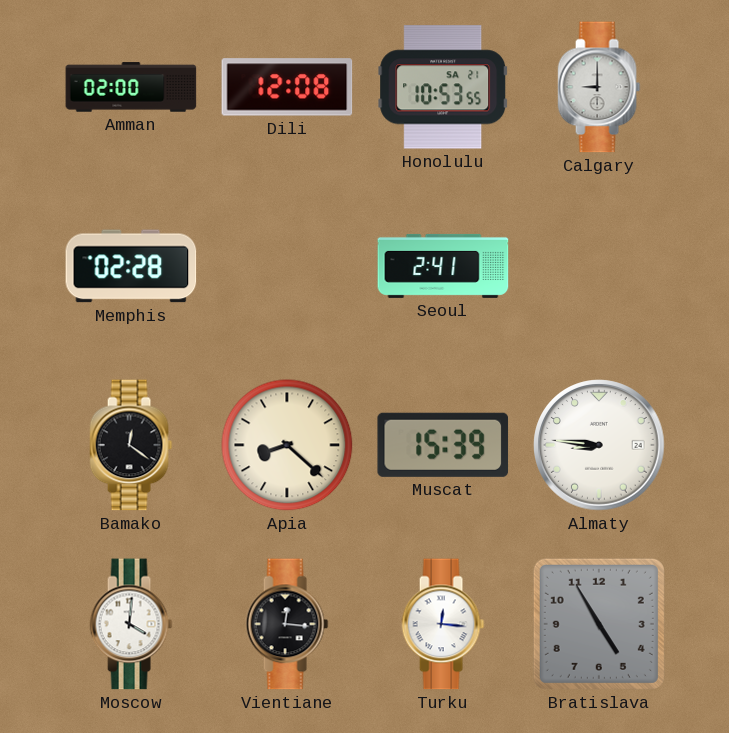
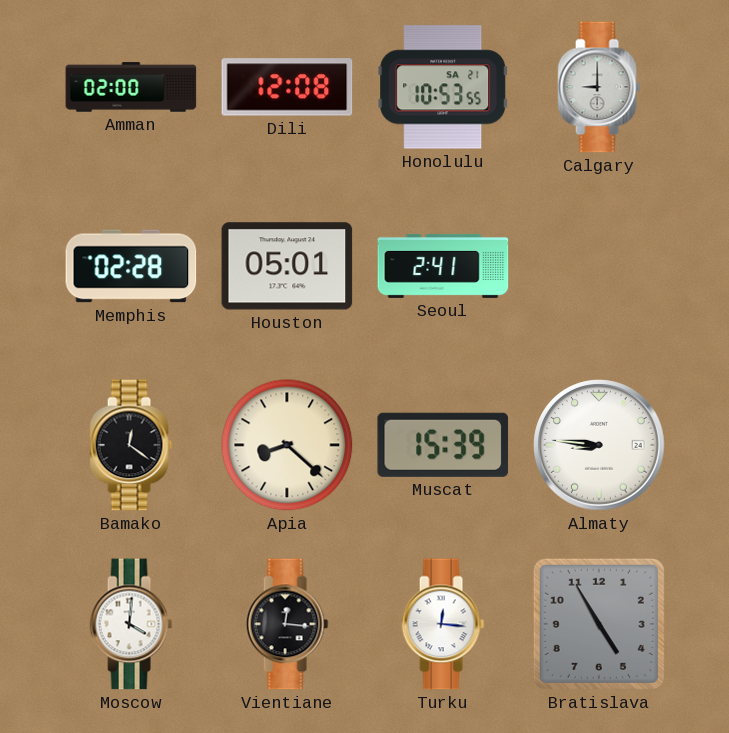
Houston: none -> 05:01
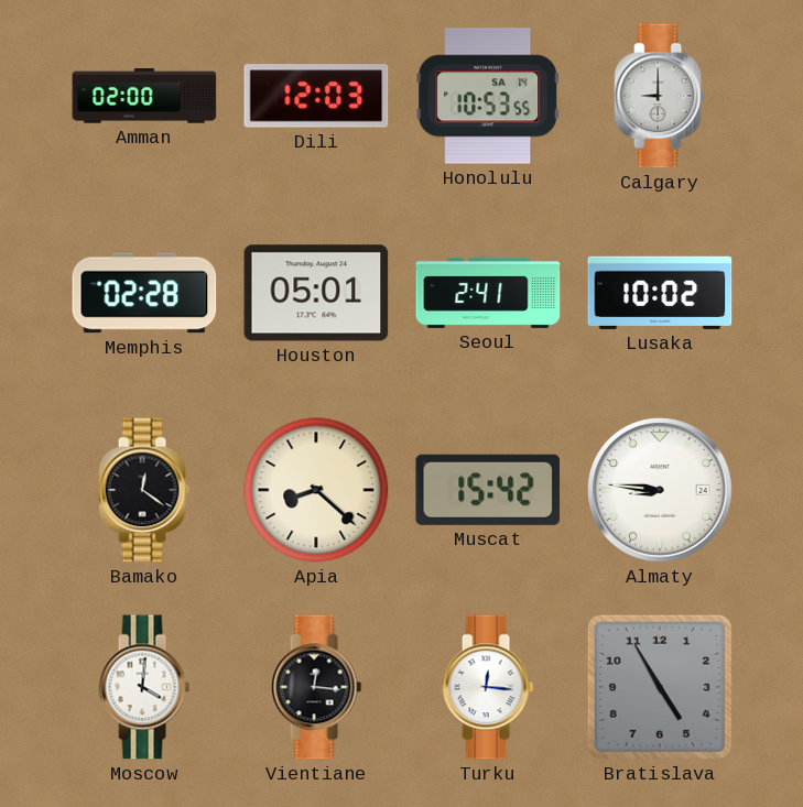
Dili: 12:08 -> 12:03
Honolulu date: SA 21 -> SA 14
Lusaka: none -> 10:02
Muscat: 15:39 -> 15:42
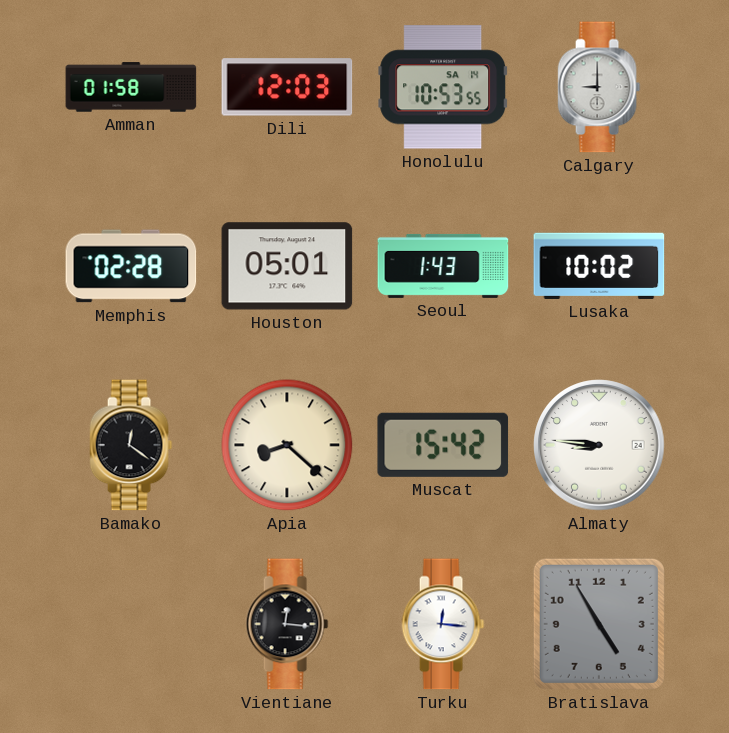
Amman: 02:00 -> 01:58
Seoul: 2:41 -> 1:43
Moscow: 4:01 -> none
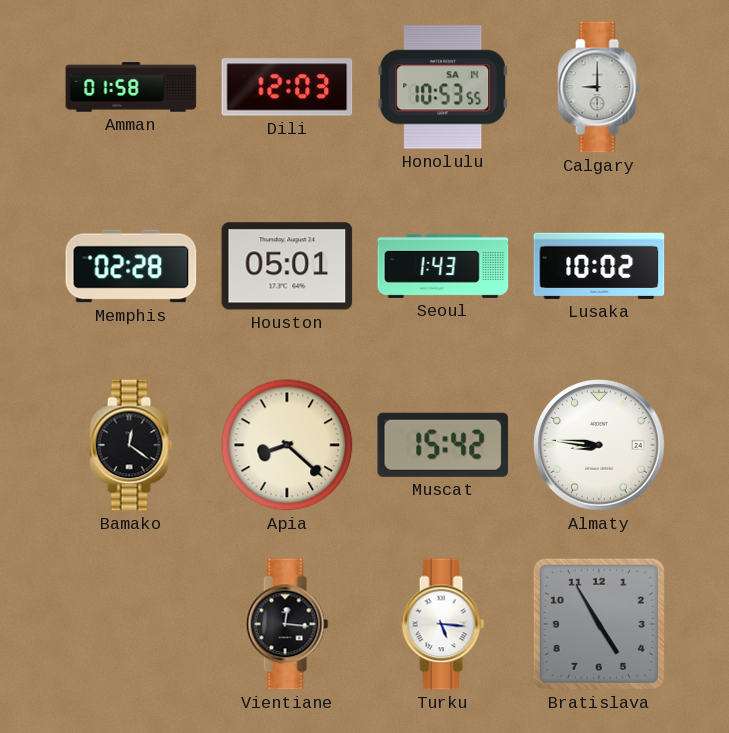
Turku: 12:16 -> 5:16
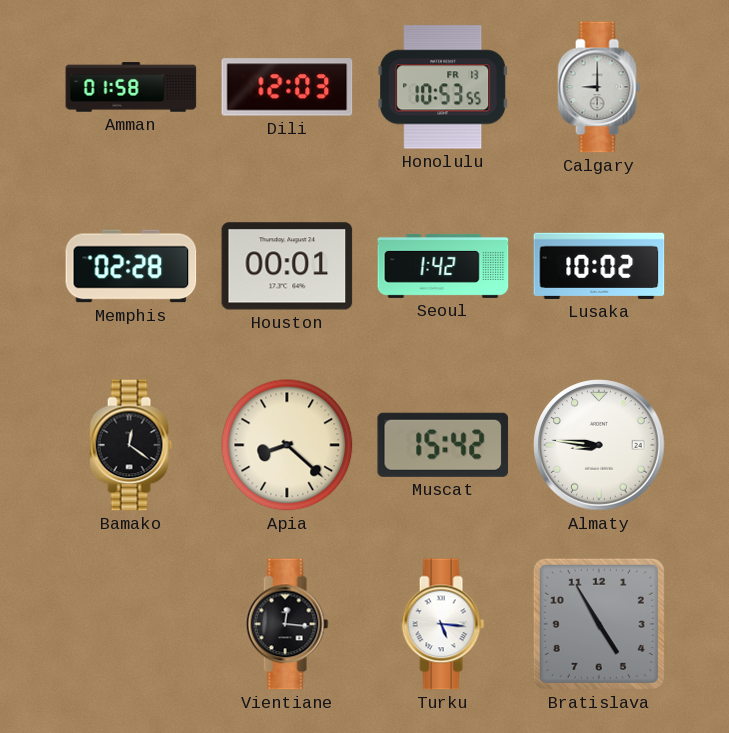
Honolulu date: SA 14 -> FR 13
Houston: 05:01 -> 00:01
Seoul: 1:43 -> 1:42
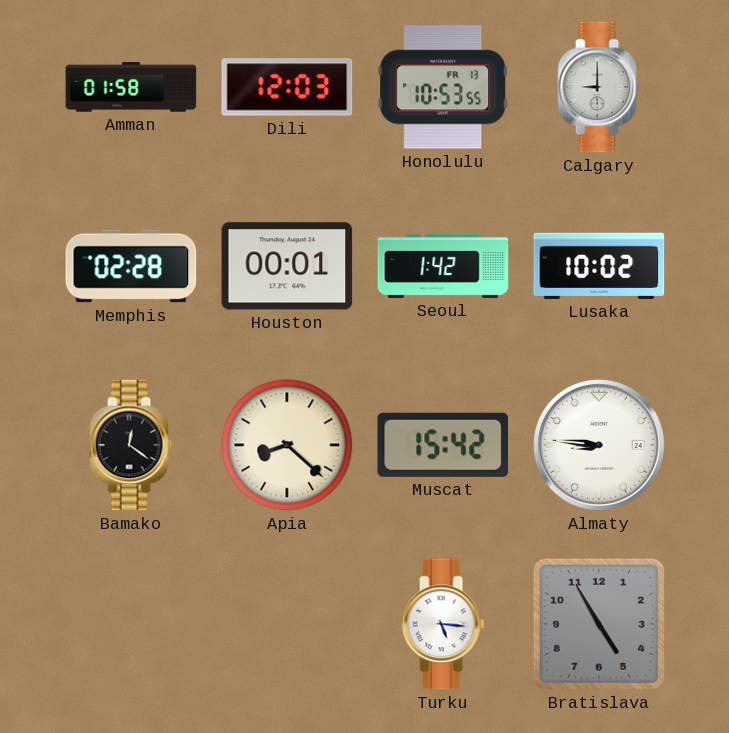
Vientiane: 12:16 -> none
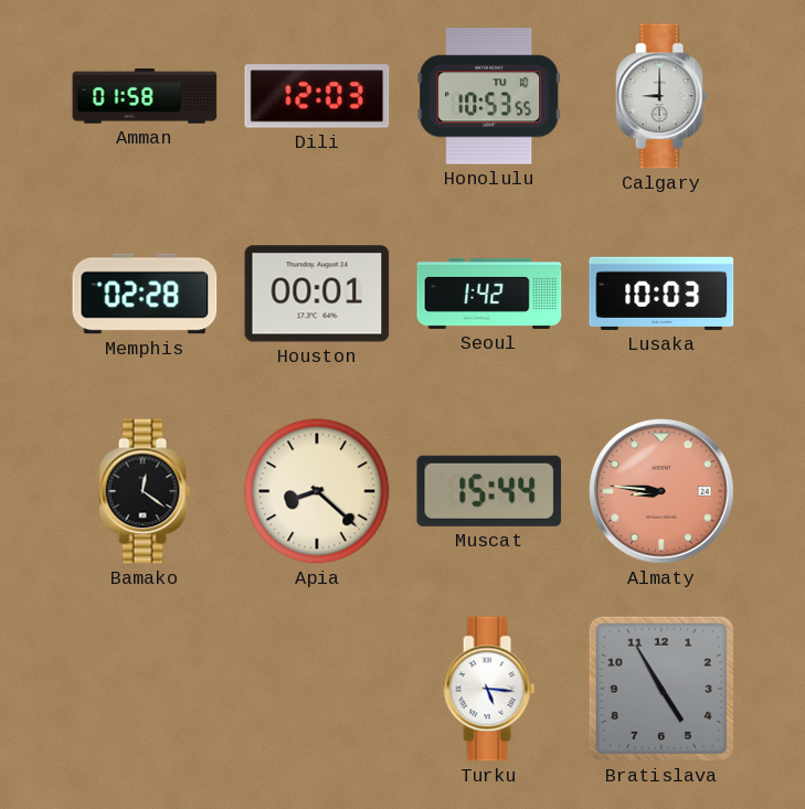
Honolulu date: FR 13 -> TU 10
Lusaka: 10:02 -> 10:03
Muscat: 15:42 -> 15:44
Almaty dial: white -> salmon
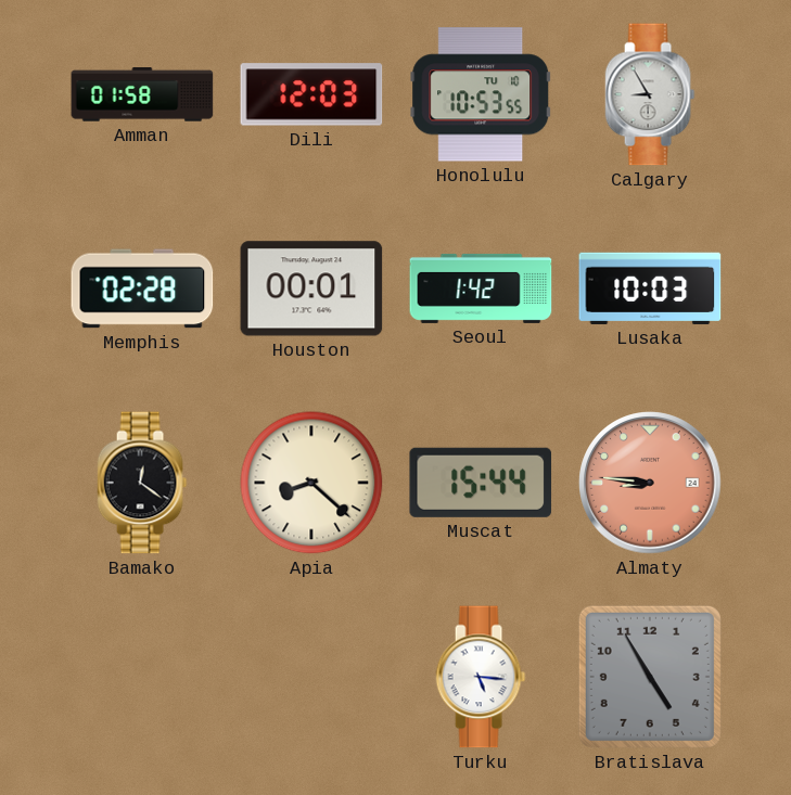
Calgary: 9:00 -> 8:55
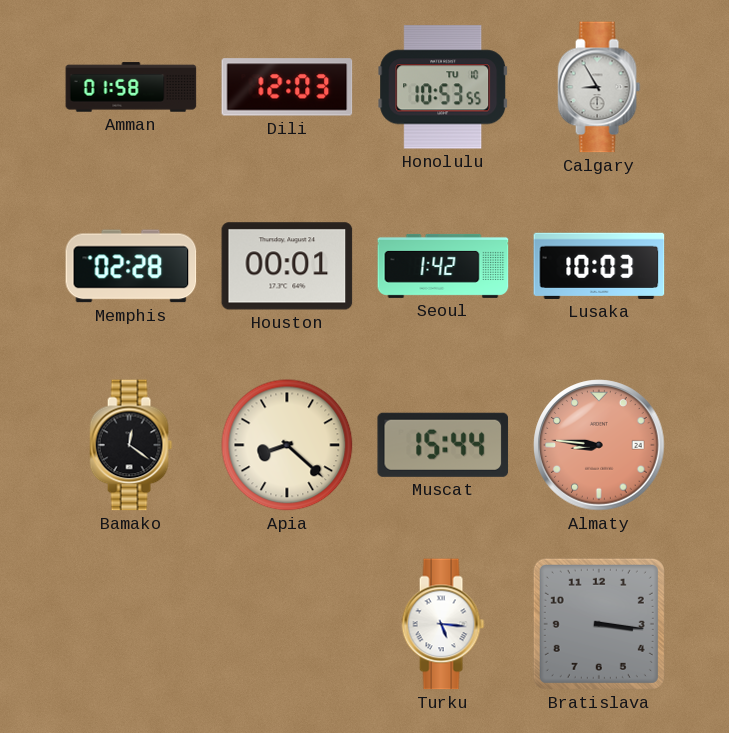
Bratislava: 4:55 -> 3:16
